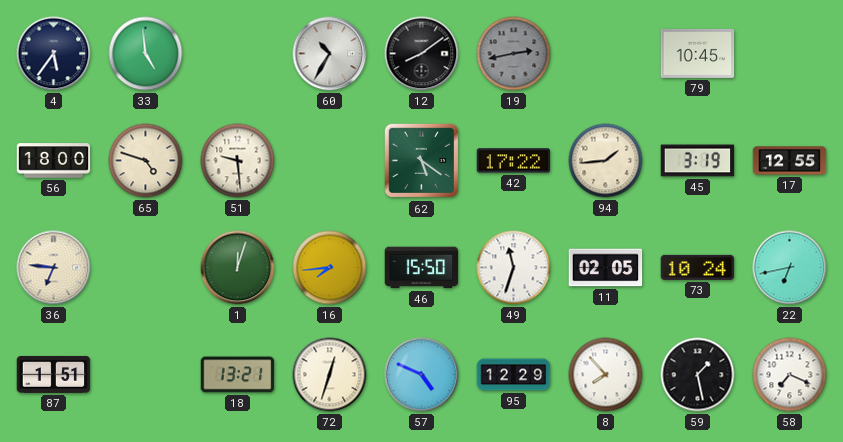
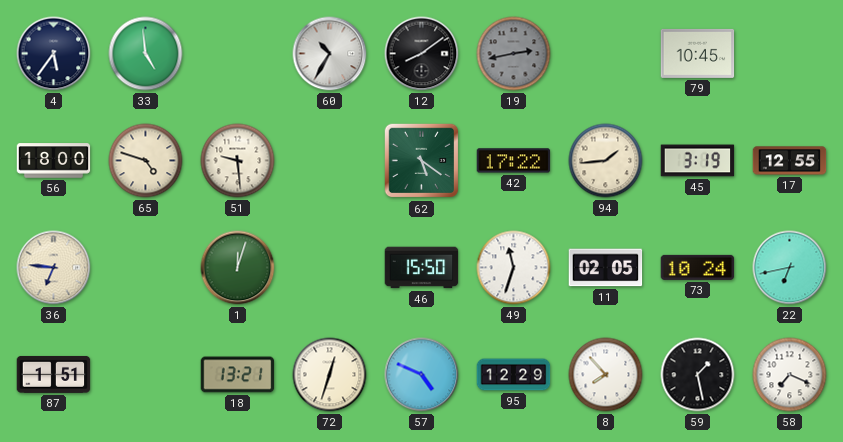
16: 7:44 -> none
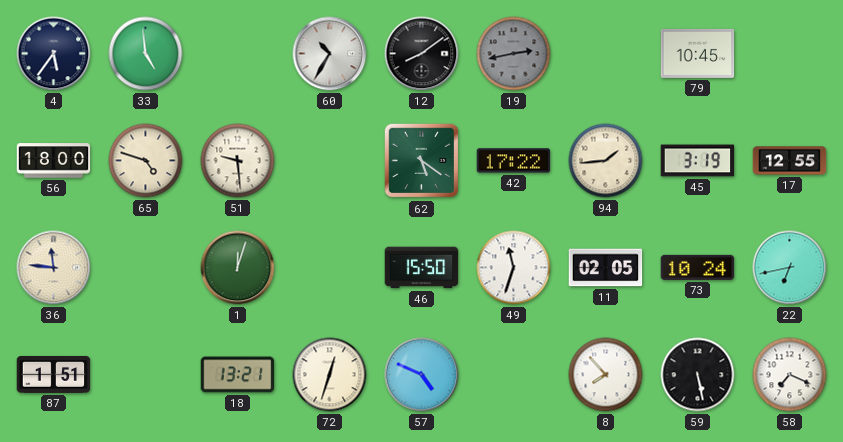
36: 6:46 -> 11:46
95: 12:29 -> none
59: 1:28 -> 5:28
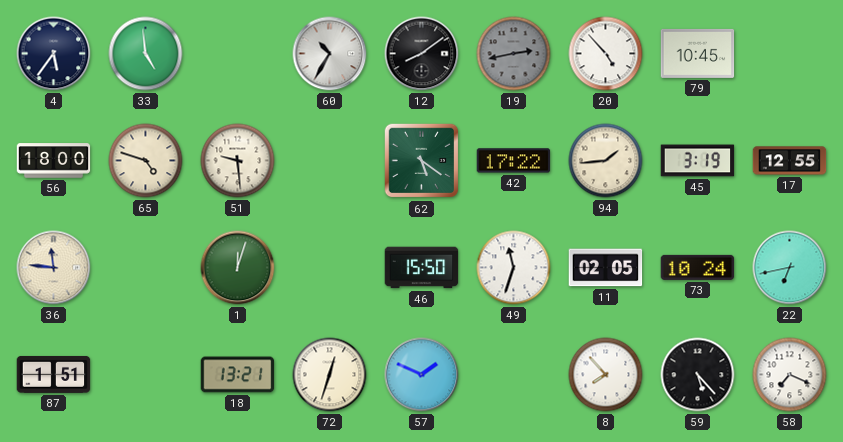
20: none -> 4:53
57: 4:49 -> 1:49
59: 5:28 -> 5:23
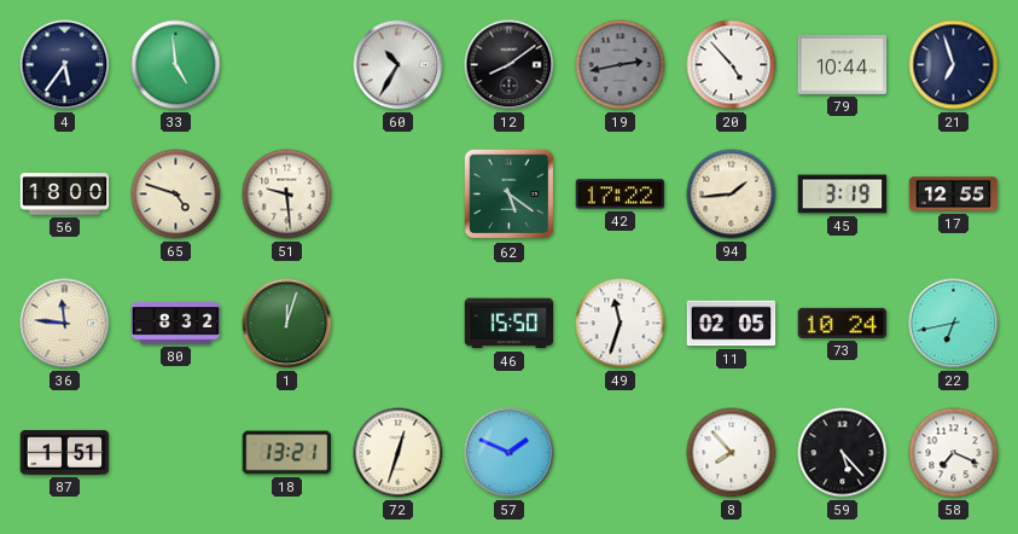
79: 10:45 -> 10:44
21: none -> 6:57
80: none -> 8:32
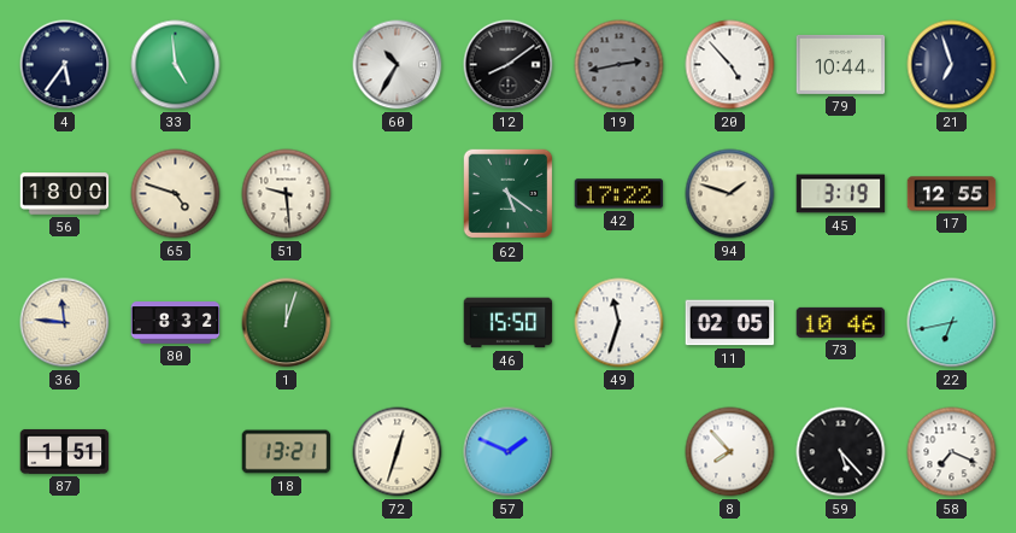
94: 1:44 -> 1:48
73: 10:24 -> 10:46
